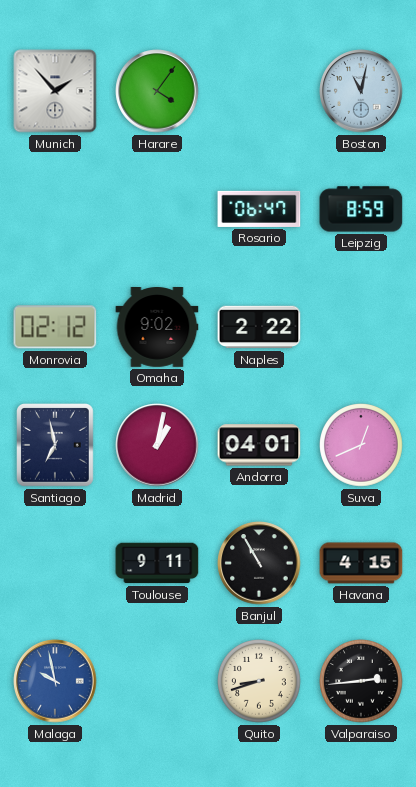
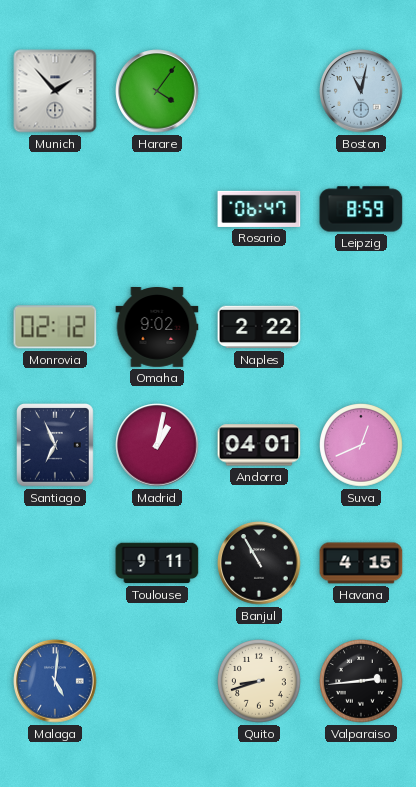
Santiago: 6:58 -> 6:56
Malaga: 9:58 -> 5:01
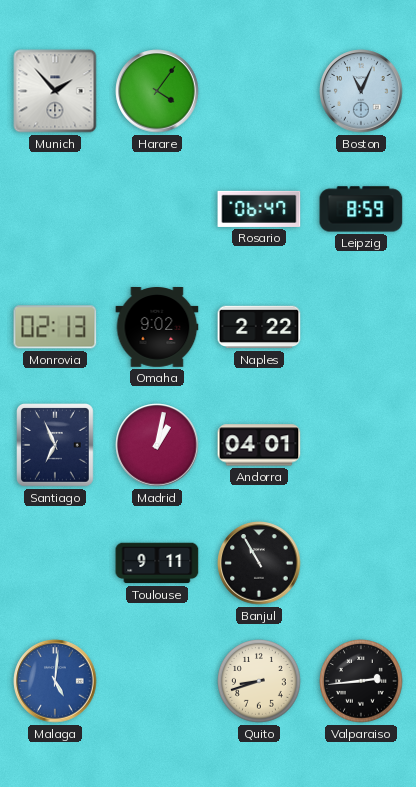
Boston: 11:02 -> 11:04
Monrovia: 02:12 -> 02:13
Suva: 12:41 -> none
Havana: 4:15 -> none
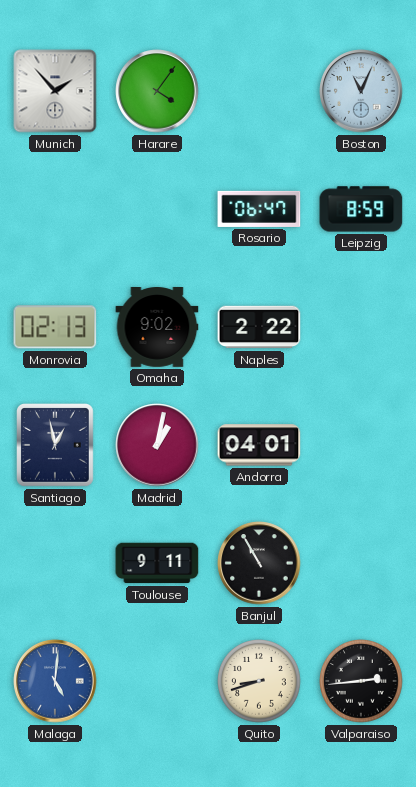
Santiago: 6:56 -> 12:58
